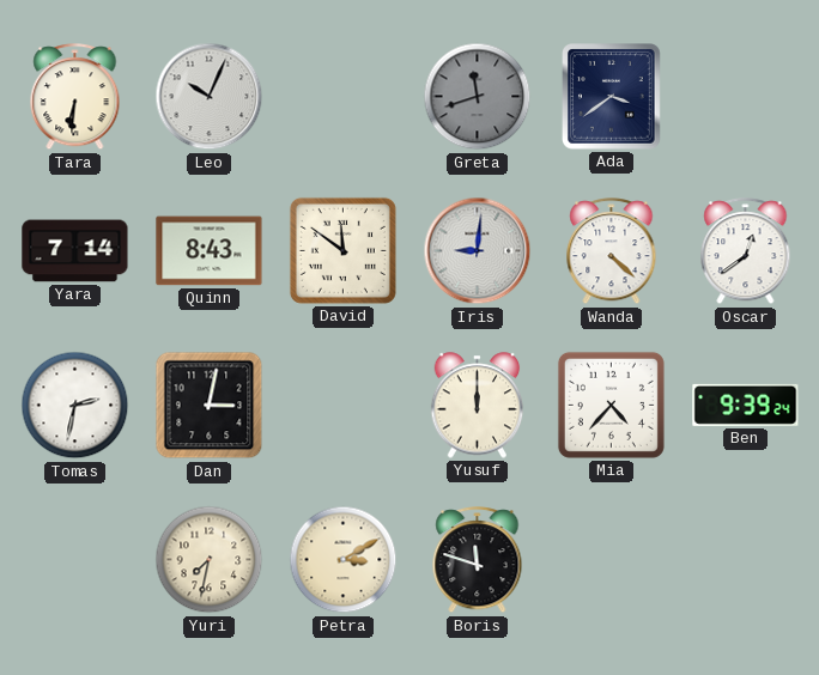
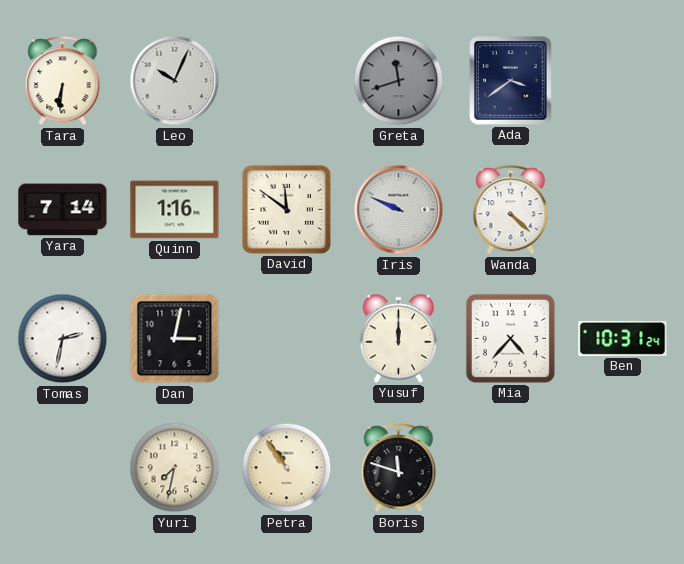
Quinn: 8:43 -> 1:16
Iris: 9:01 -> 9:49
Oscar: 12:39 -> none
Ben: 9:39 -> 10:31
Petra: 3:10 -> 10:54
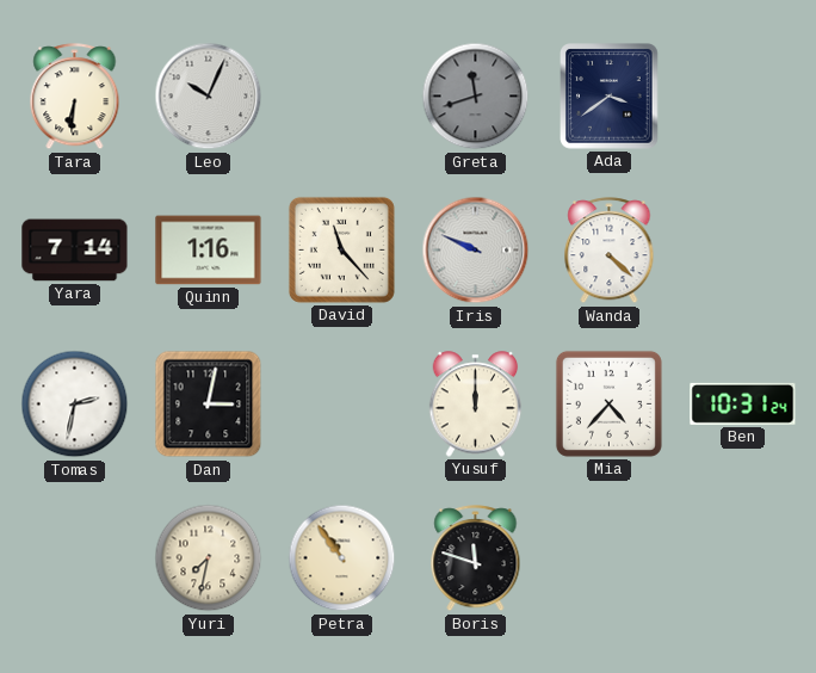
David: 11:51 -> 11:23
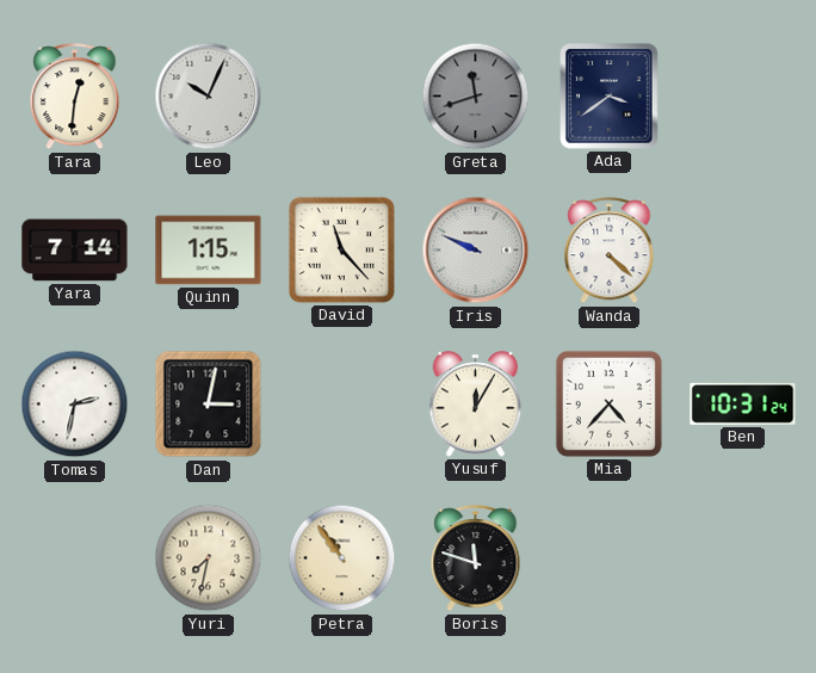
Tara: 6:31 -> 12:31
Quinn: 1:16 -> 1:15
Yusuf: 12:00 -> 12:05
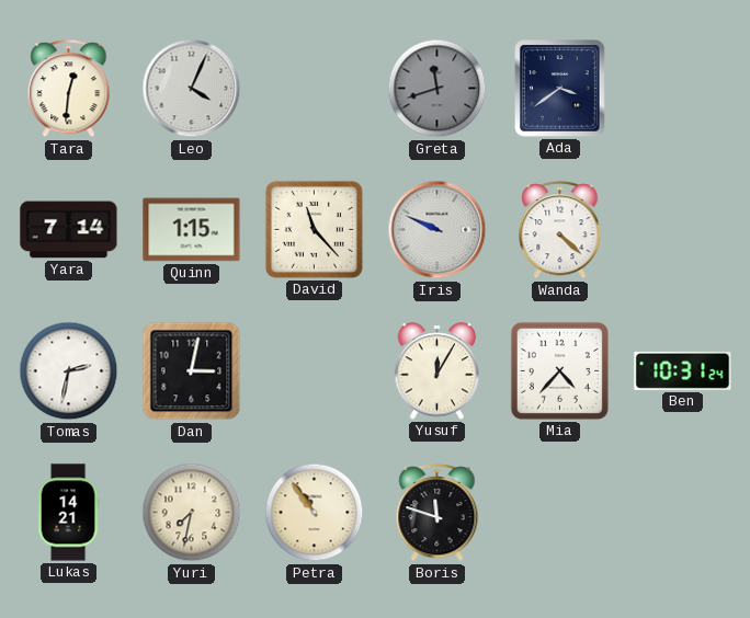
Leo: 10:04 -> 4:04
Lukas: none -> 14:21
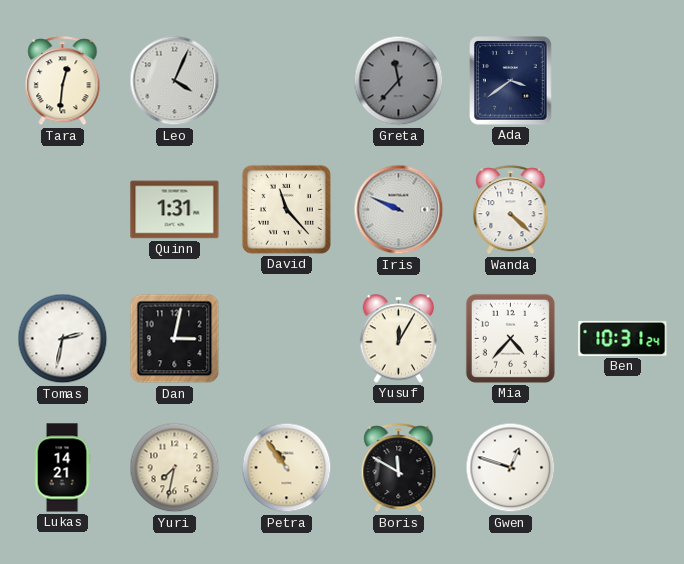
Greta: 11:42 -> 11:37
Yara: 7:14 -> none
Quinn: 1:15 -> 1:31
Boris: 11:48 -> 11:50
Gwen: none -> 12:48
